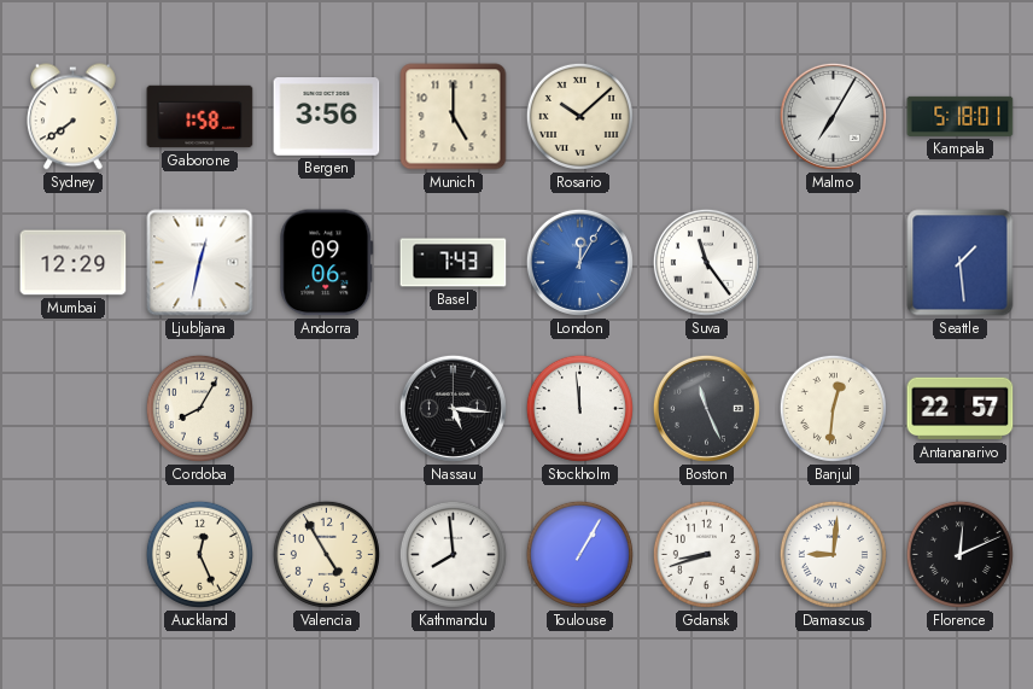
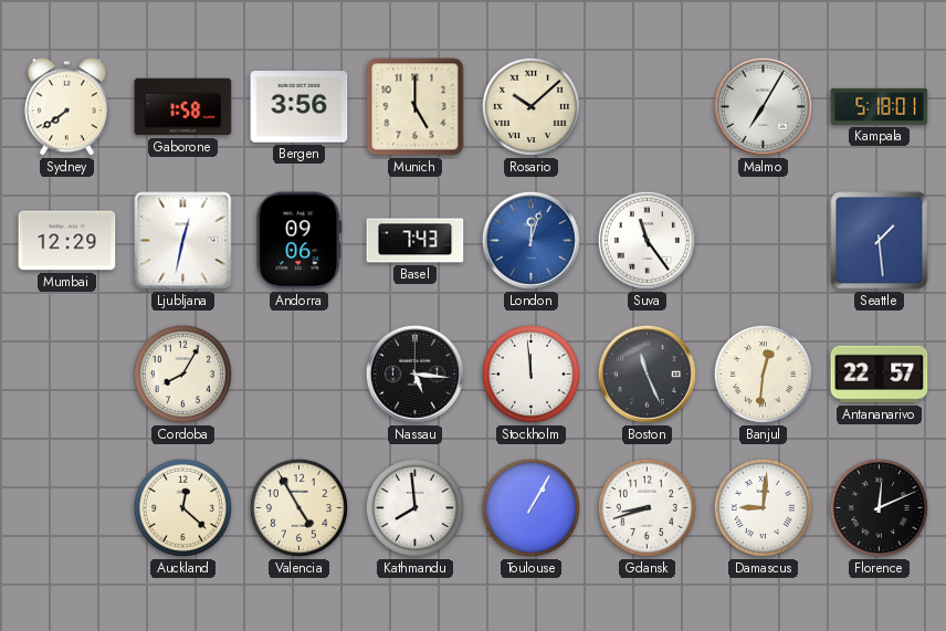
London: 12:05 -> 12:03
Auckland: 12:26 -> 12:22
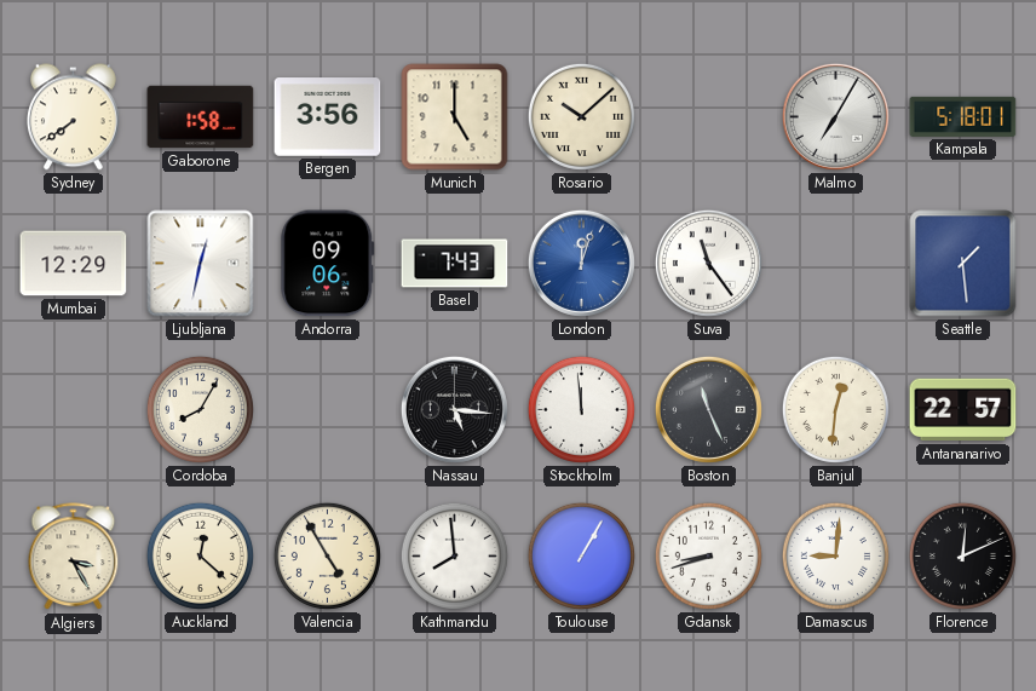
Algiers: none -> 3:25
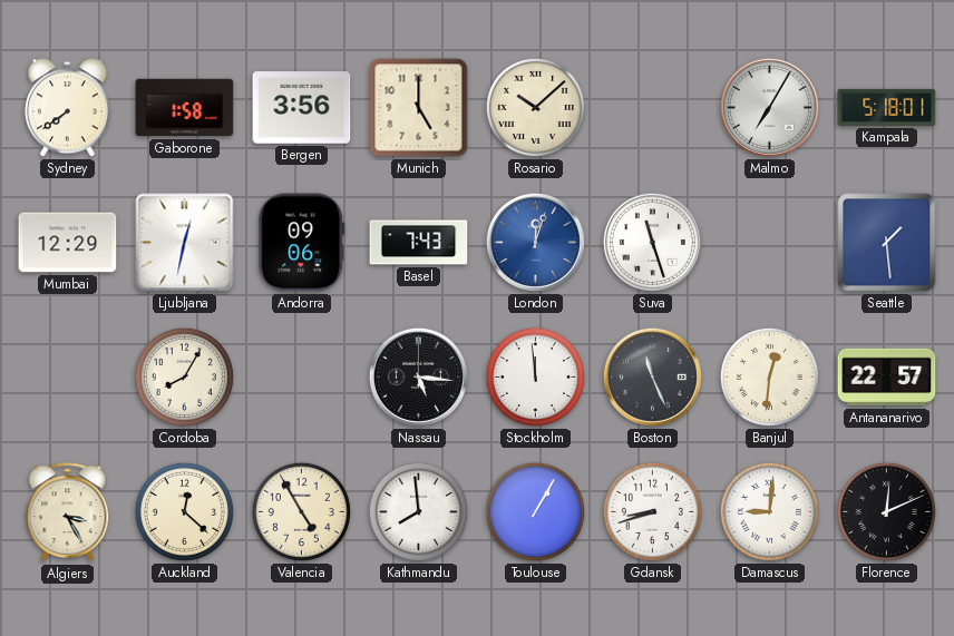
Suva: 11:24 -> 11:27
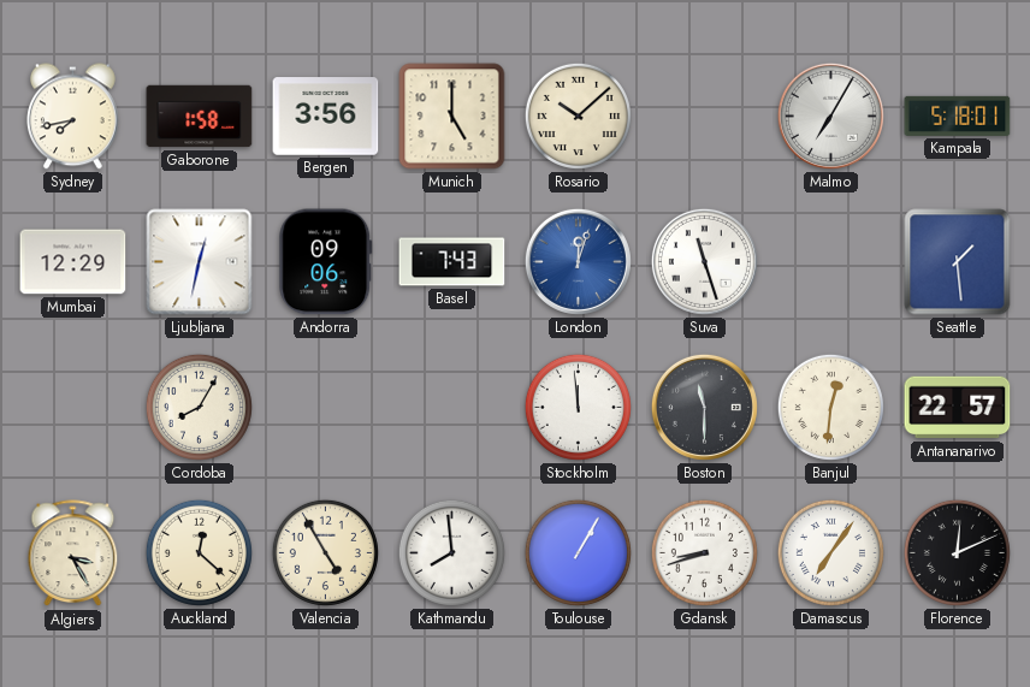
Sydney: 7:39 -> 7:43
Nassau: 5:16 -> none
Boston: 11:26 -> 11:30
Damascus: 9:01 -> 7:06
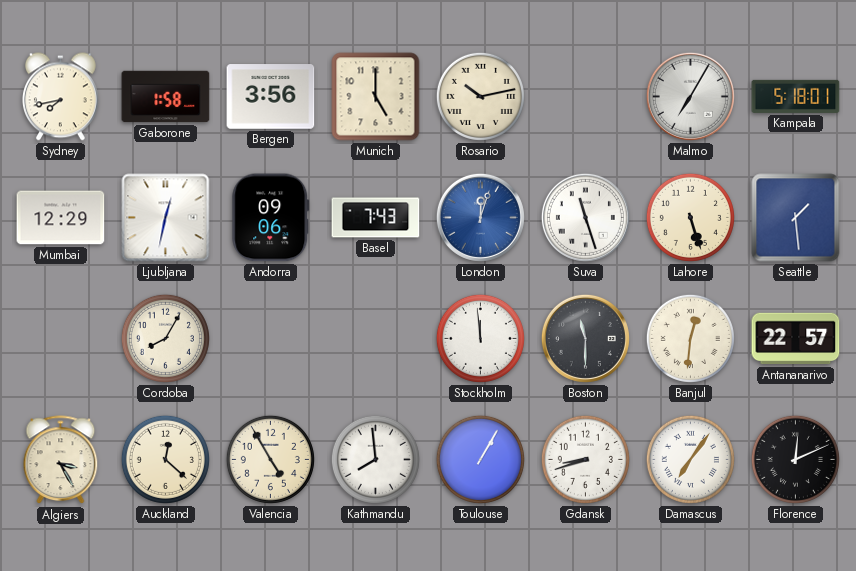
Rosario: 10:08 -> 10:13
Lahore: none -> 5:27
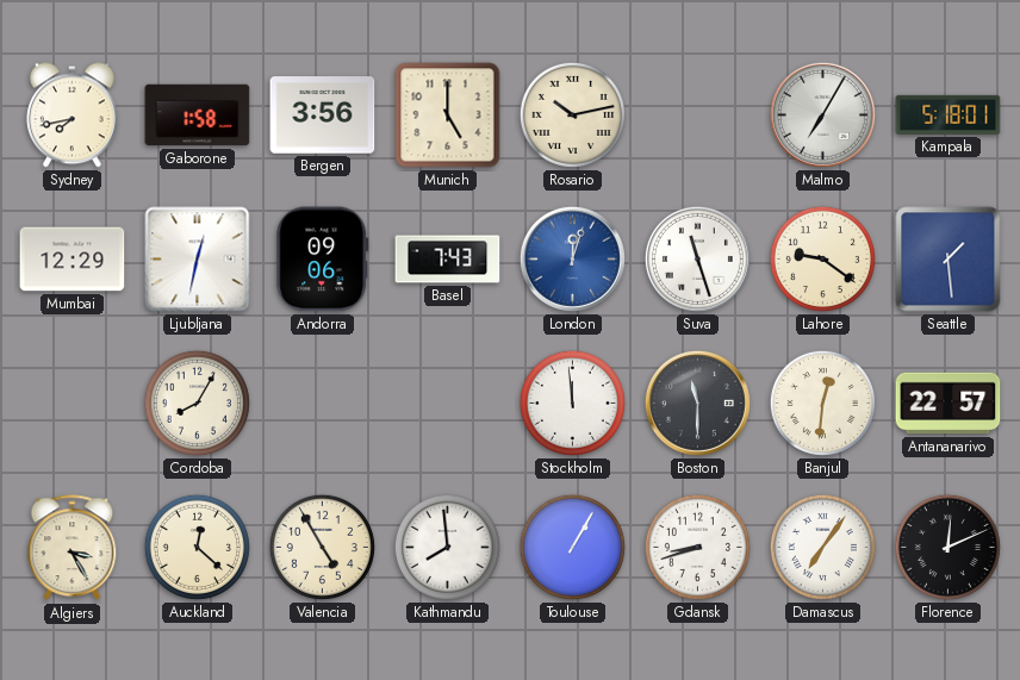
Lahore: 5:27 -> 9:21
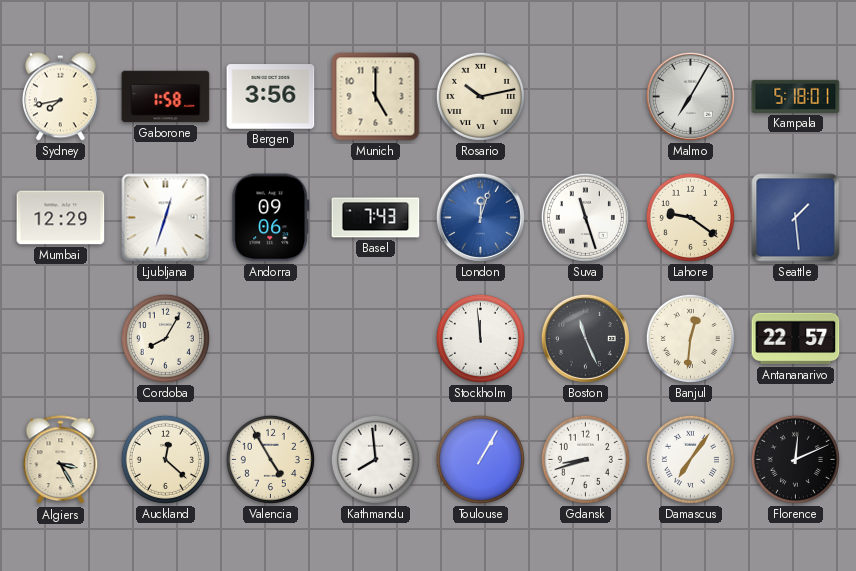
Ljubljana: 12:32 -> 12:33
Boston: 11:30 -> 11:26
